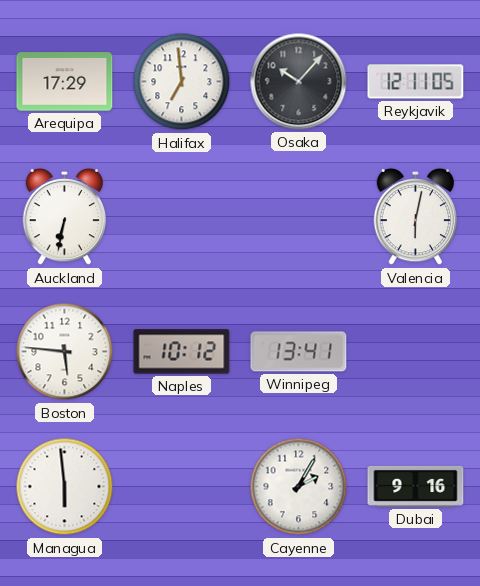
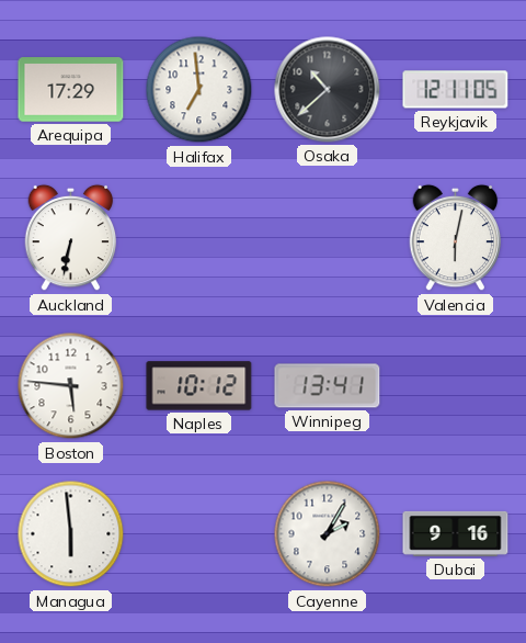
Osaka: 10:07 -> 10:38
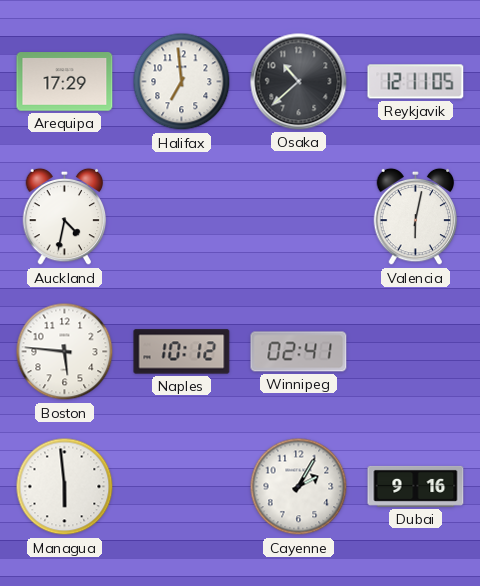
Auckland: 6:32 -> 4:32
Winnipeg: 13:41 -> 02:41
